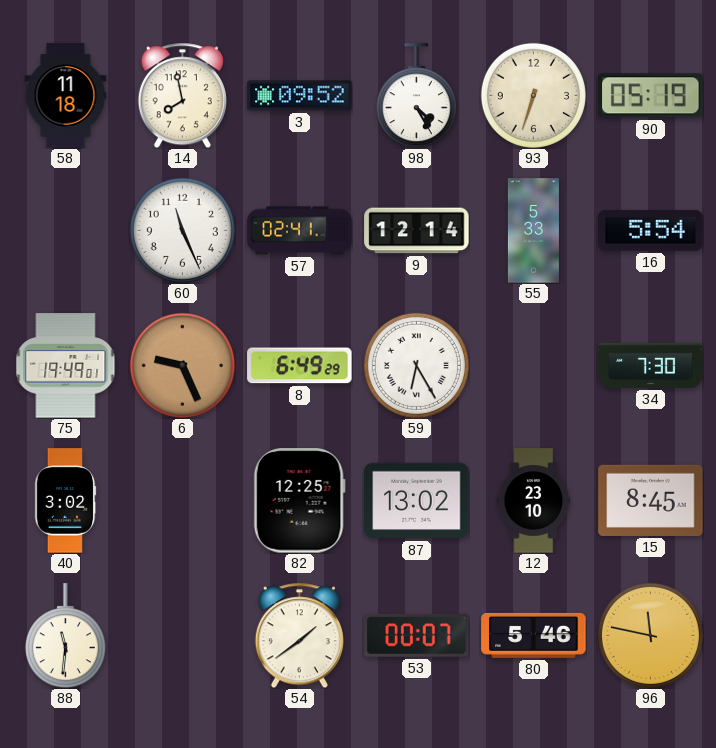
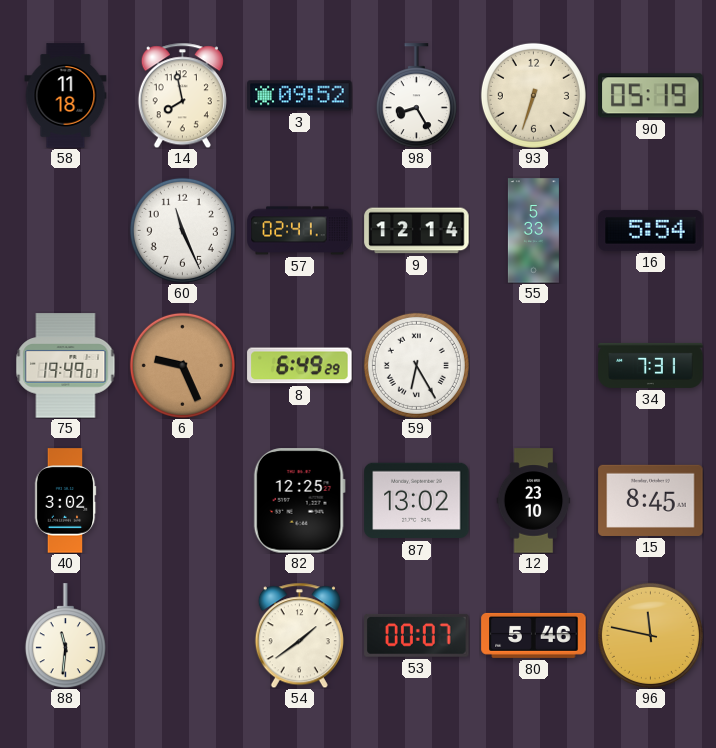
98: 4:25 -> 8:25
34: 7:30 -> 7:31
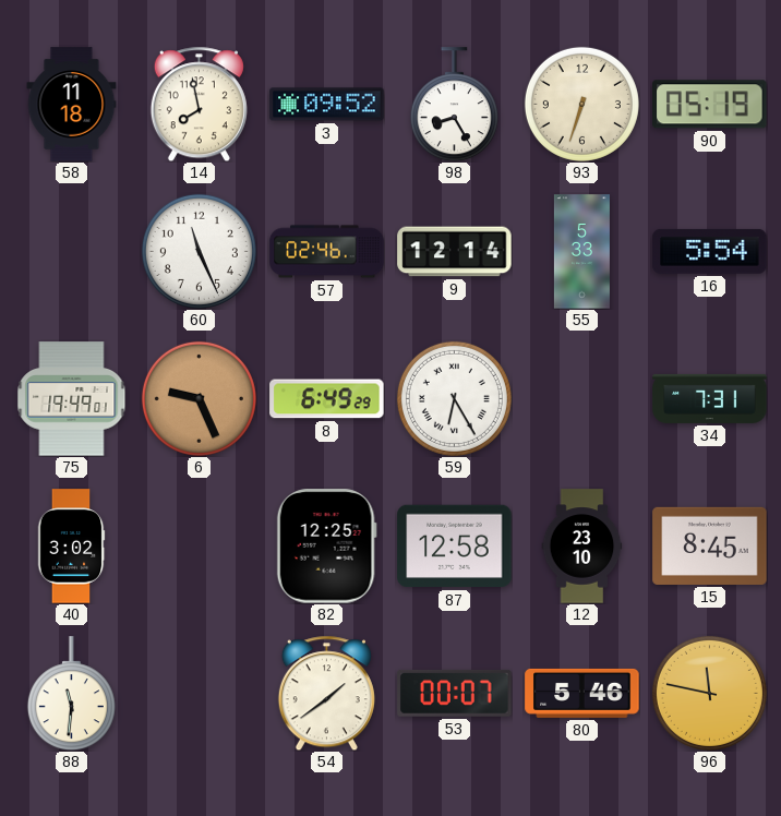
57: 02:41 -> 02:46
87: 13:02 -> 12:58
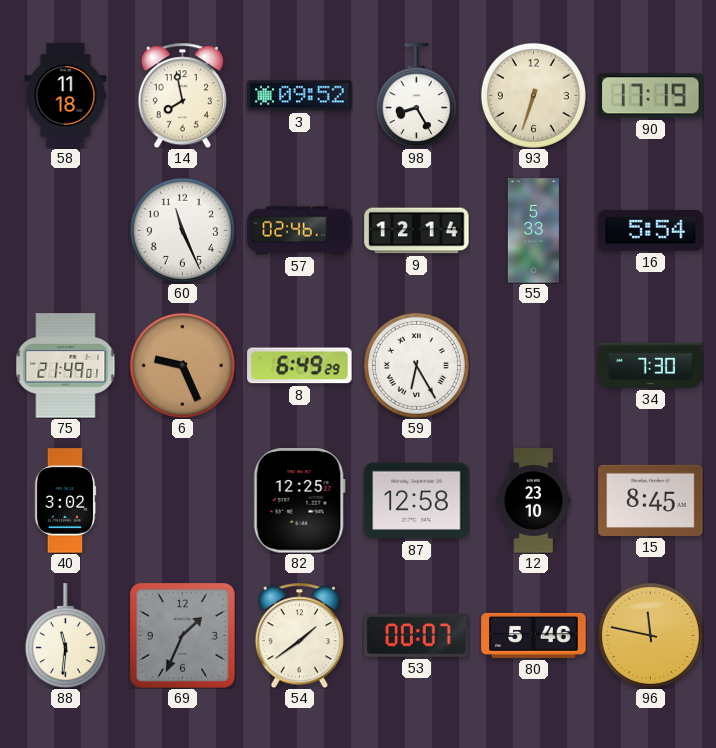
90: 05:19 -> 17:19
75: 19:49 -> 21:49
34: 7:31 -> 7:30
69: none -> 1:34
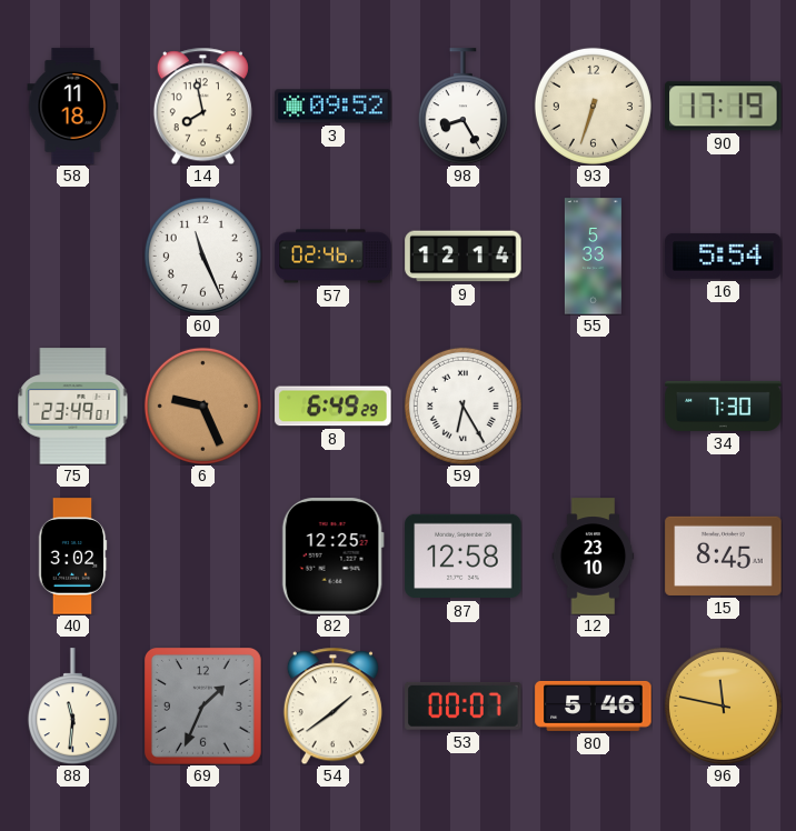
75: 21:49 -> 23:49
